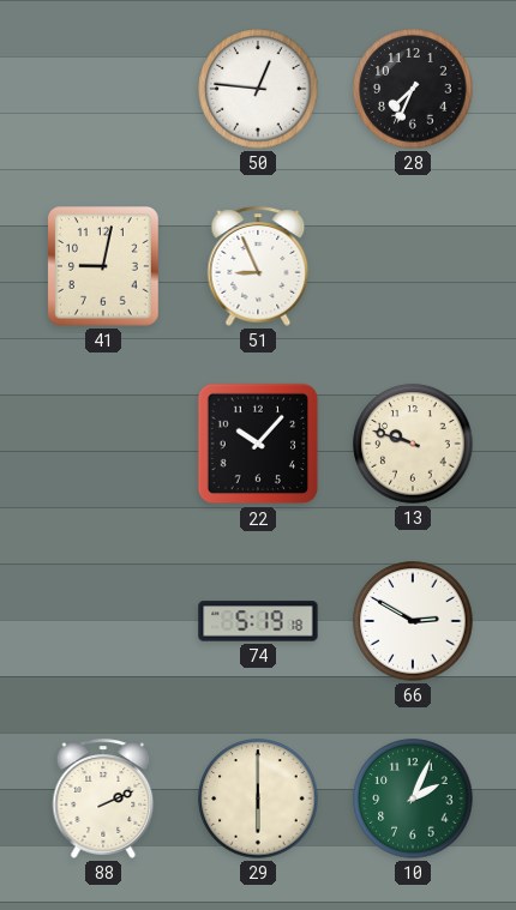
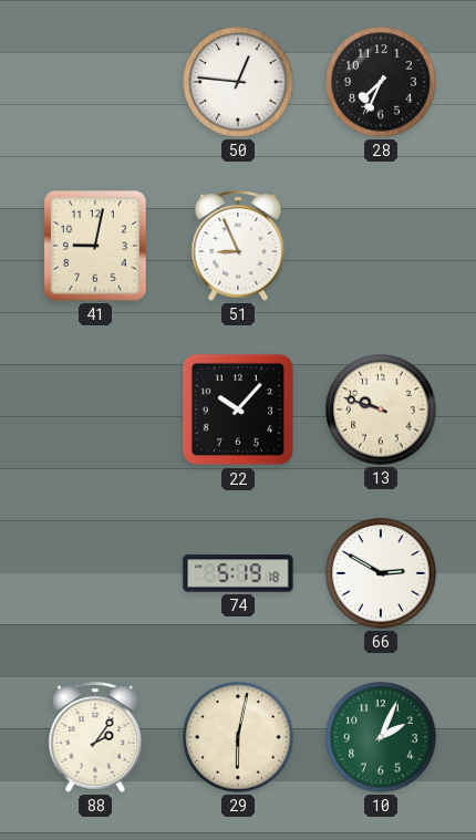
88: 2:11 -> 2:06
29: 6:00 -> 6:02
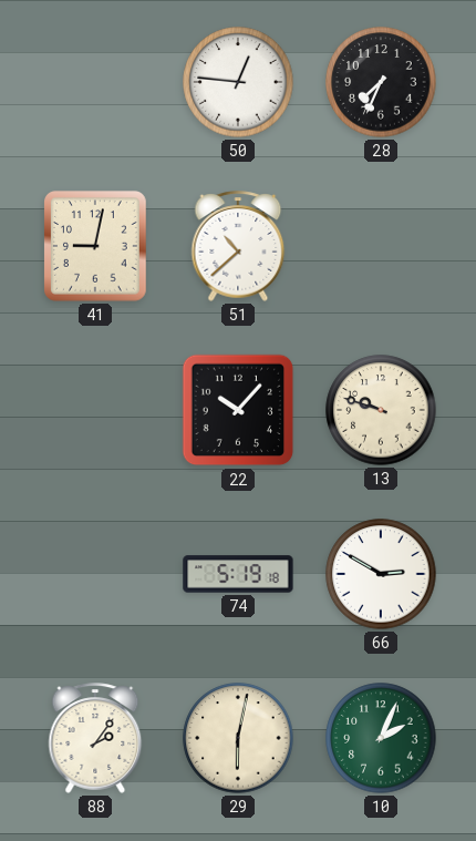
51: 8:56 -> 10:38
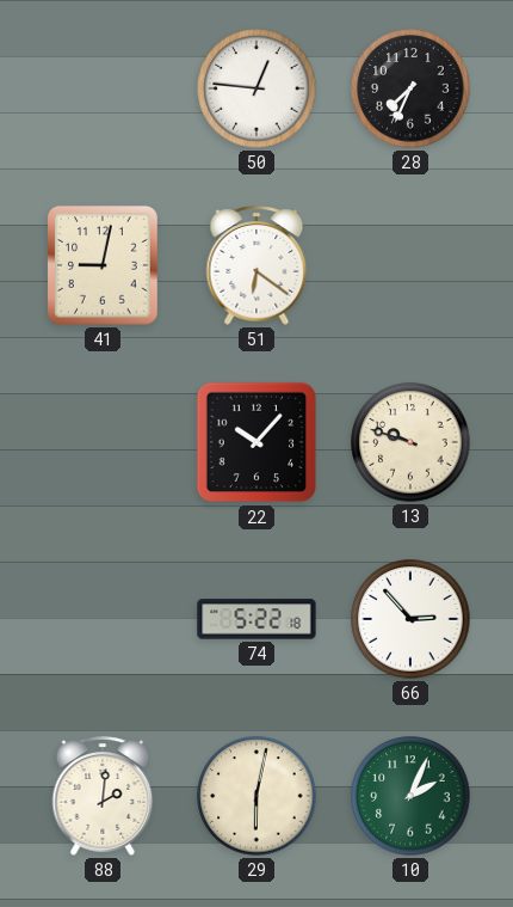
51: 10:38 -> 6:21
74: 5:19 -> 5:22
66: 2:50 -> 2:53
88: 2:06 -> 2:01
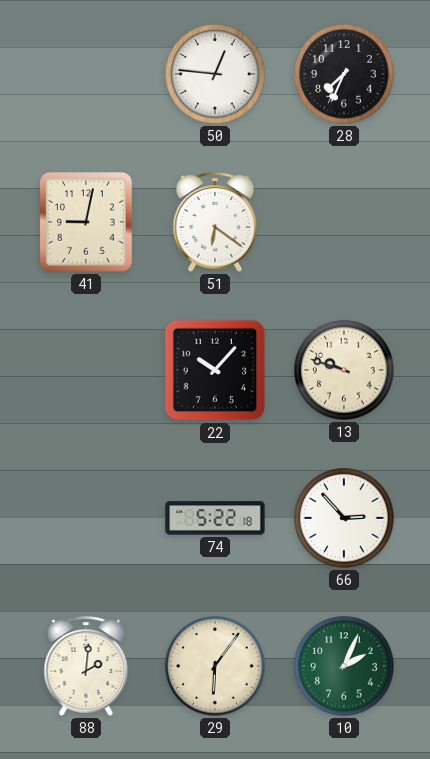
29: 6:02 -> 6:06
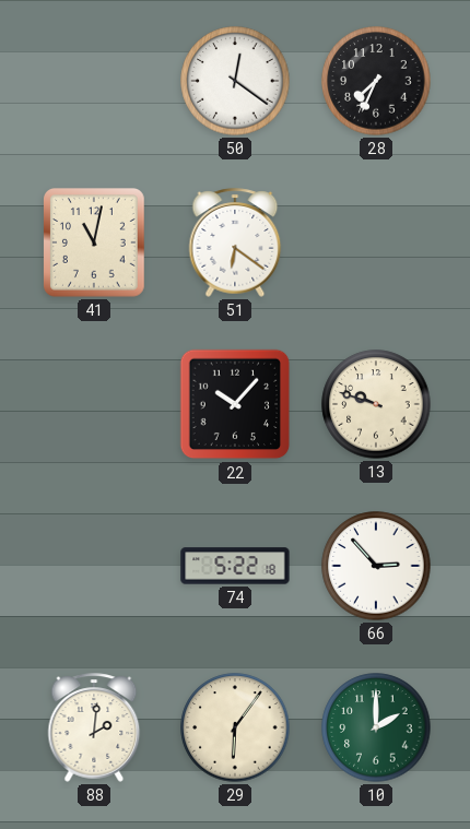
50: 12:46 -> 12:21
41: 9:02 -> 11:02
10: 2:04 -> 2:00
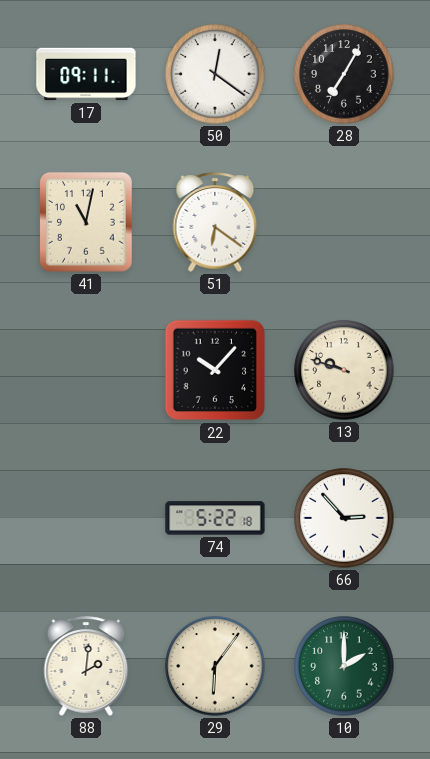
17: none -> 09:11
28: 7:34 -> 7:05
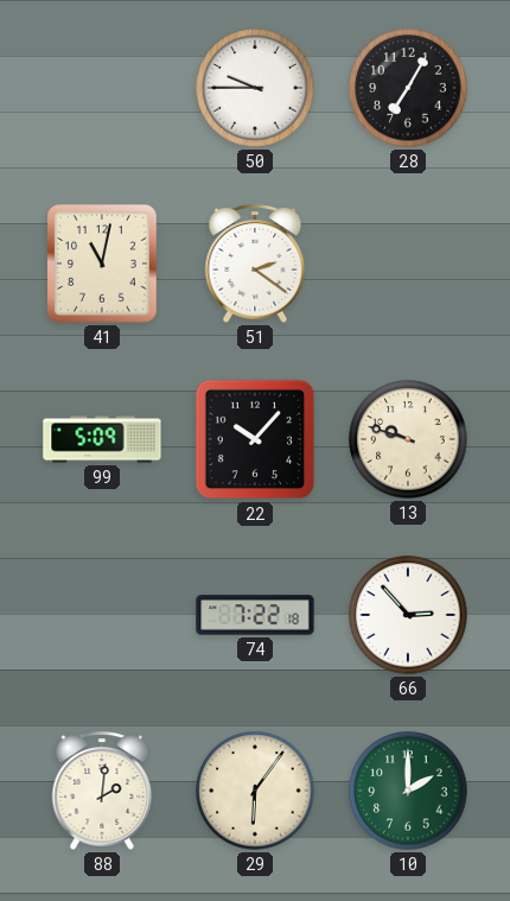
17: 09:11 -> none
50: 12:21 -> 9:45
51: 6:21 -> 2:21
99: none -> 5:09
74: 5:22 -> 7:22
